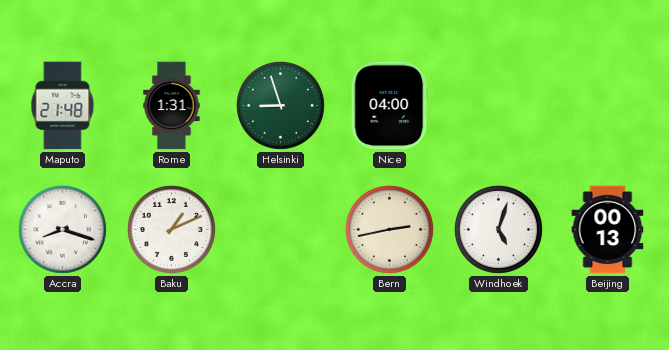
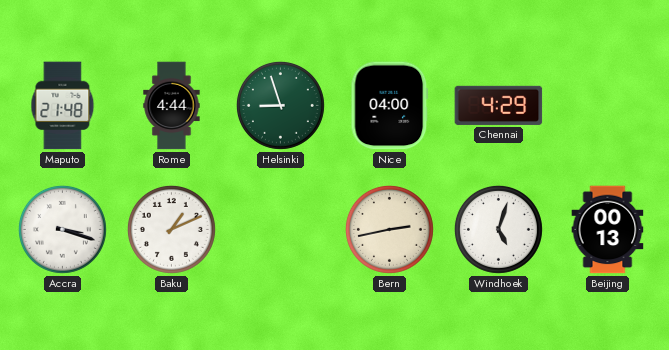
Rome: 1:31 -> 4:44
Chennai: none -> 4:29
Accra: 8:18 -> 3:18
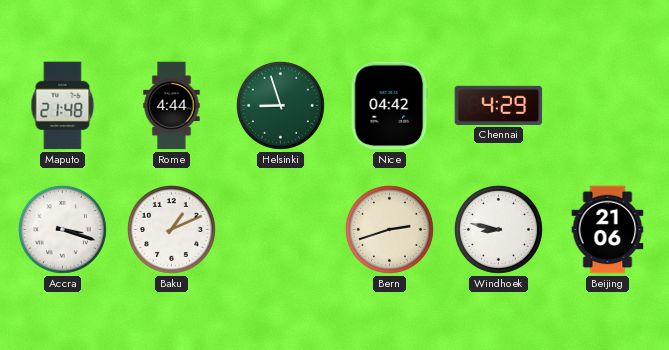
Nice: 04:00 -> 04:42
Bern: 2:43 -> 2:42
Windhoek: 5:03 -> 8:47
Beijing: 00:13 -> 21:06
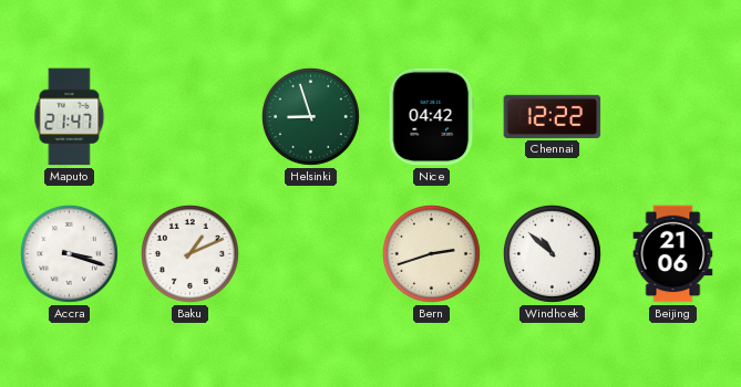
Maputo: 21:48 -> 21:47
Rome: 4:44 -> none
Chennai: 4:29 -> 12:22
Windhoek: 8:47 -> 10:52
